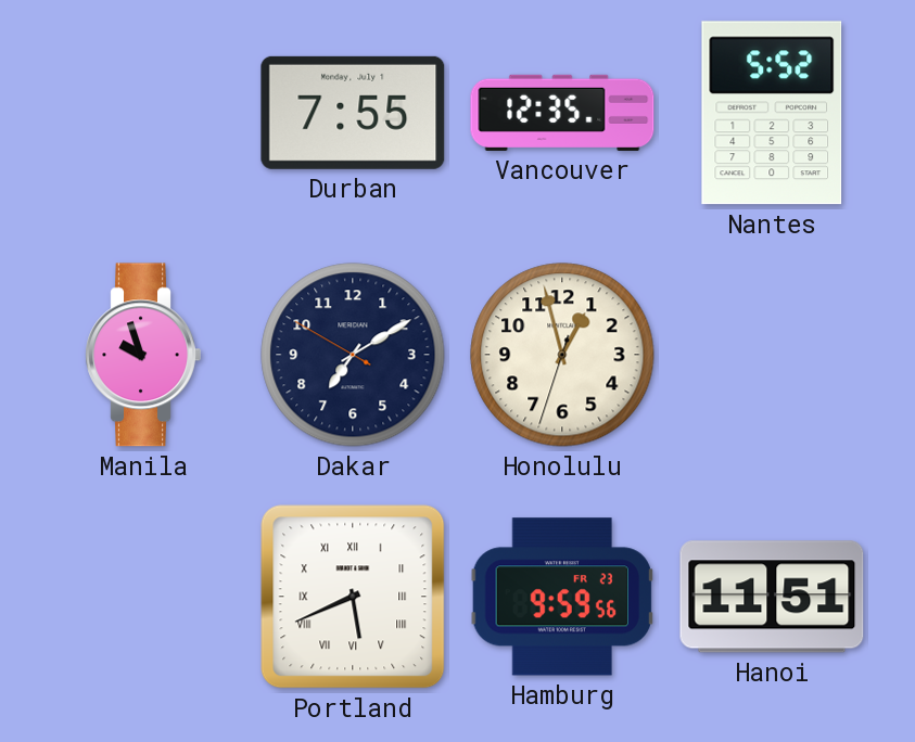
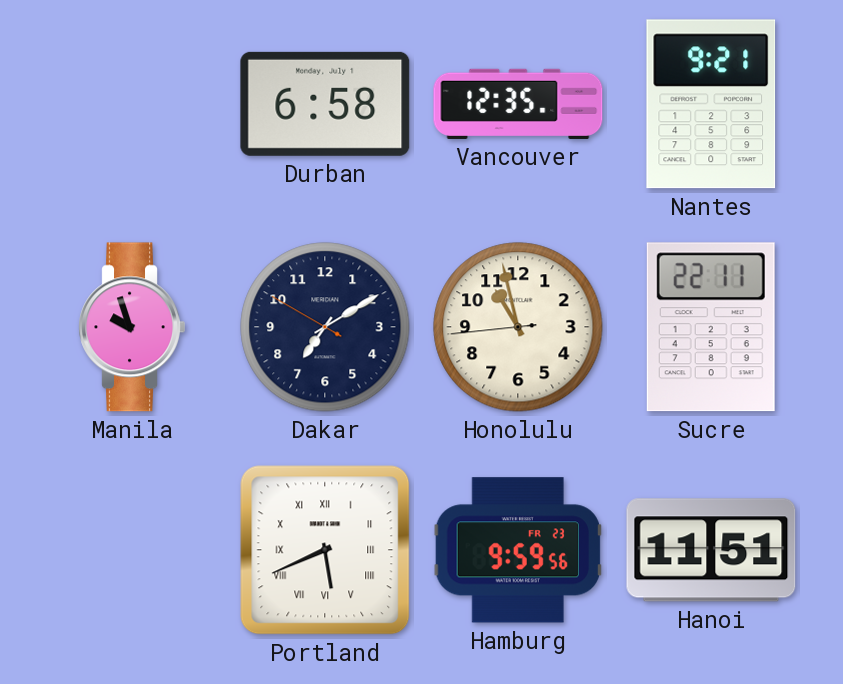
Durban: 7:55 -> 6:58
Nantes: 5:52 -> 9:21
Honolulu: 12:57 -> 10:57
Sucre: none -> 22:11
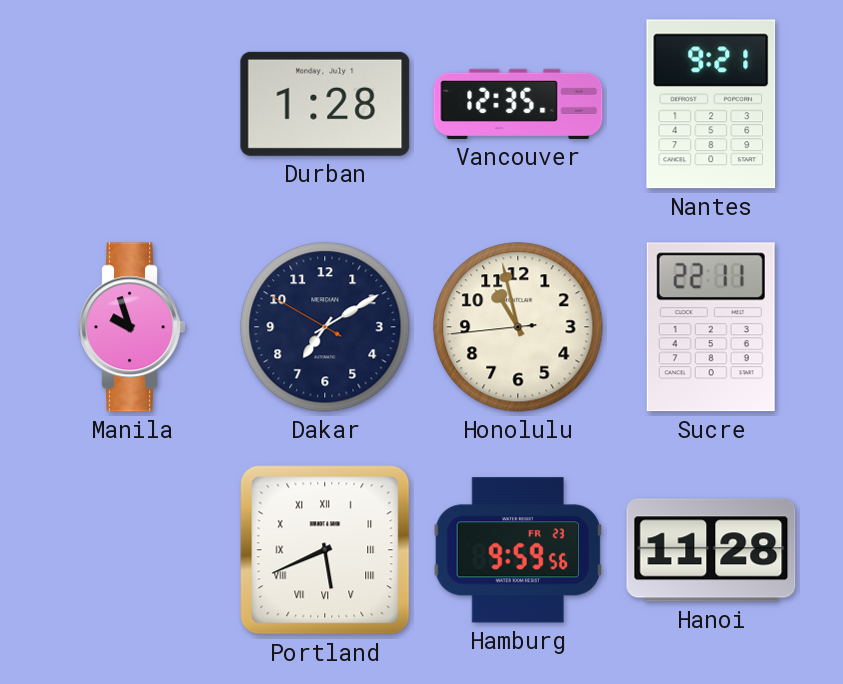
Durban: 6:58 -> 1:28
Hanoi: 11:51 -> 11:28
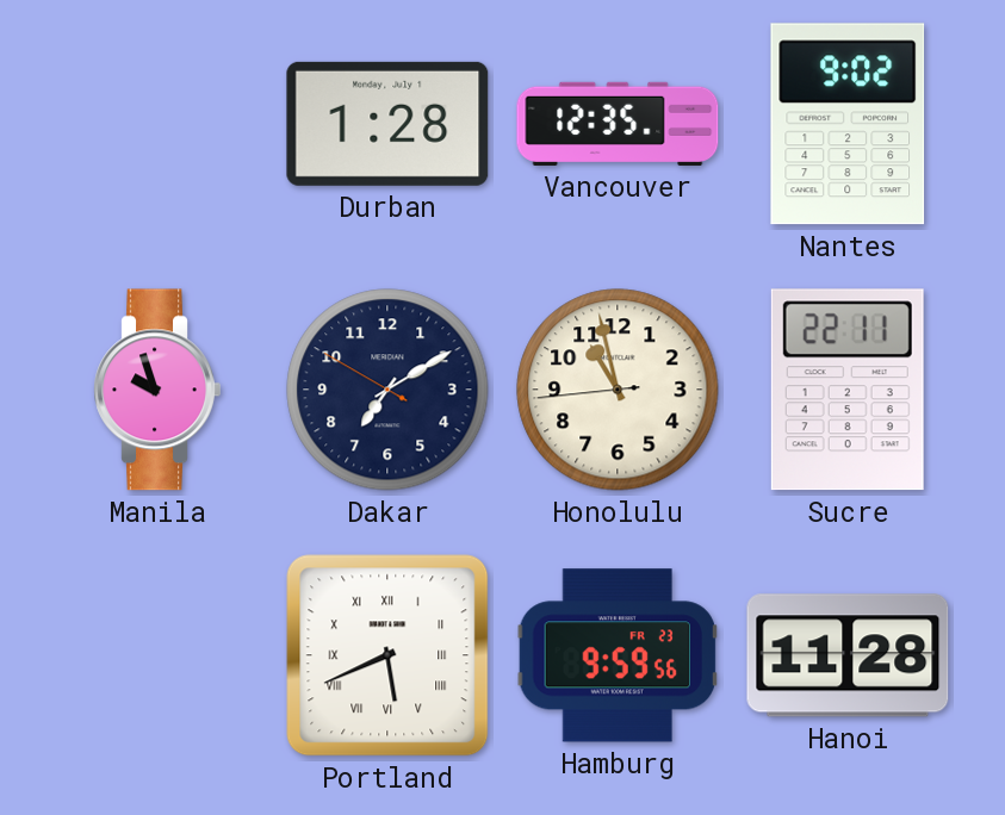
Nantes: 9:21 -> 9:02
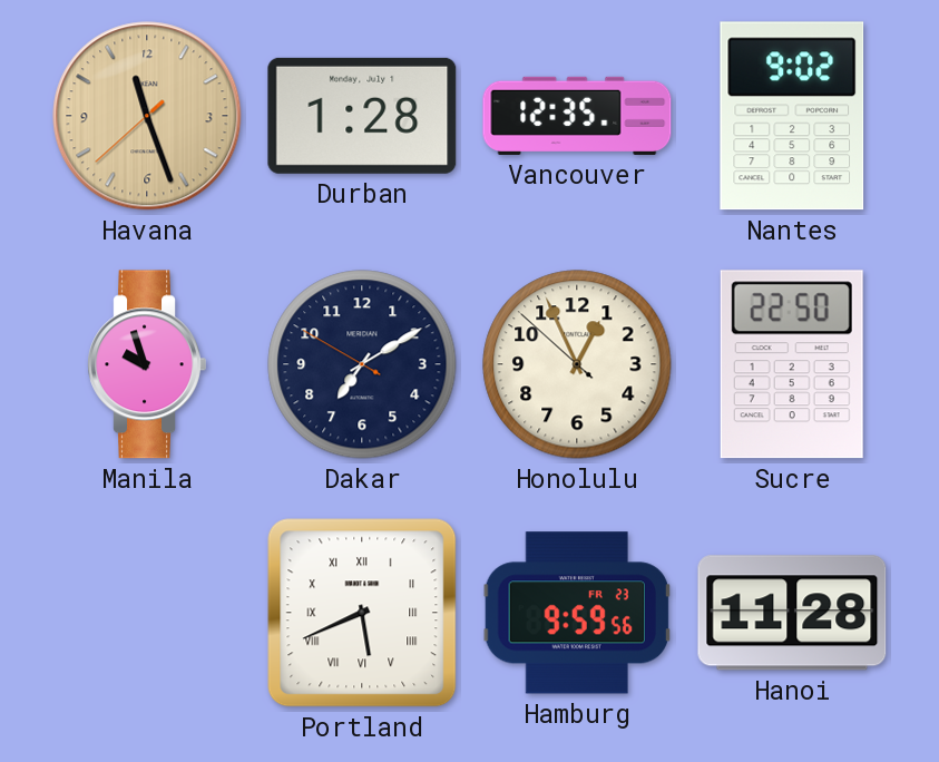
Havana: none -> 11:26
Honolulu: 10:57 -> 12:55
Sucre: 22:11 -> 22:50
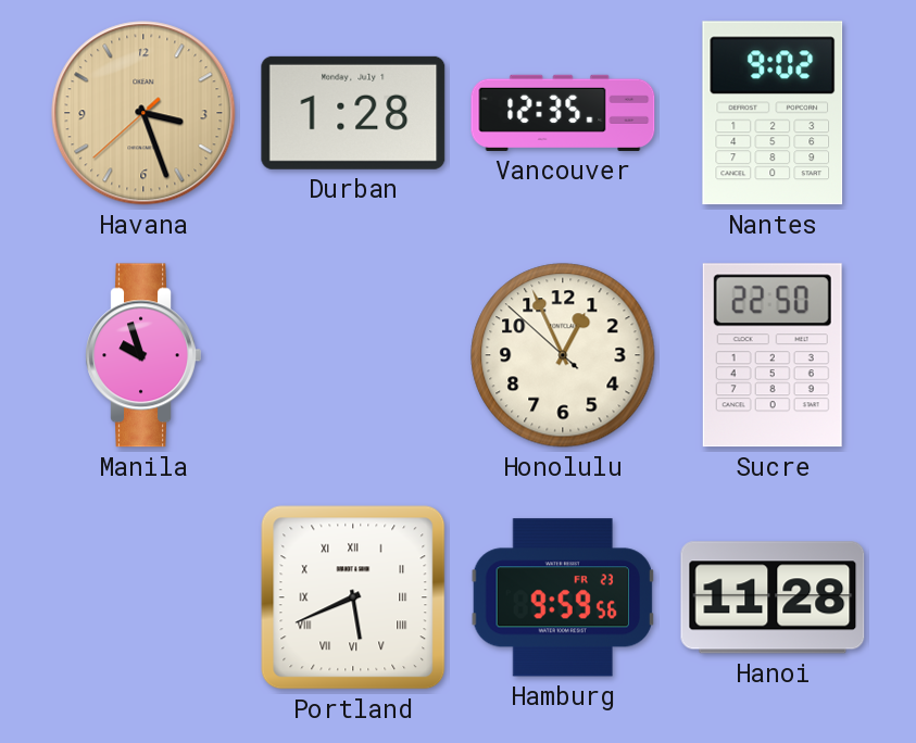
Havana: 11:26 -> 3:26
Dakar: 7:09 -> none
